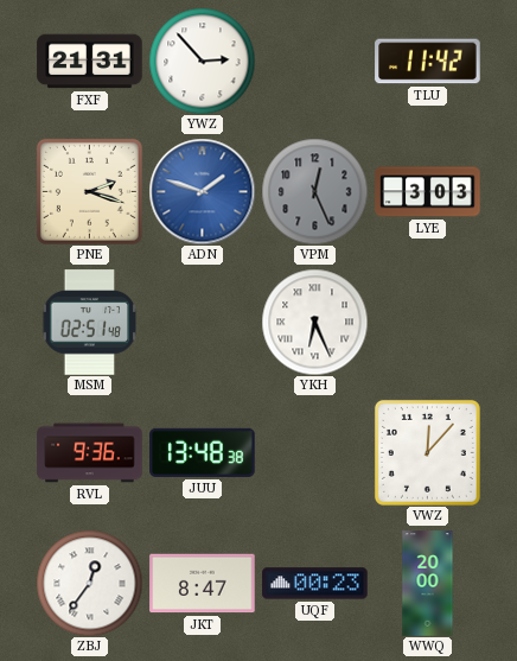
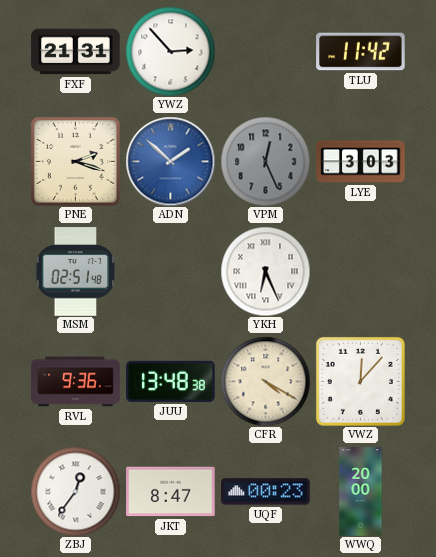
ADN: 1:48 -> 1:52
CFR: none -> 4:20
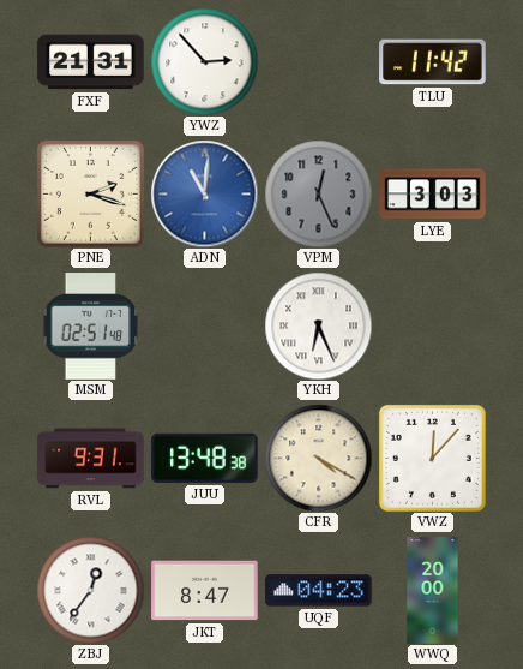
ADN: 1:52 -> 11:01
RVL: 9:36 -> 9:31
UQF: 00:23 -> 04:23
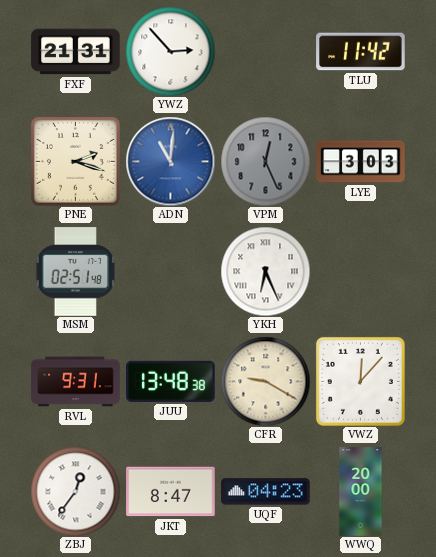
CFR: 4:20 -> 9:20
